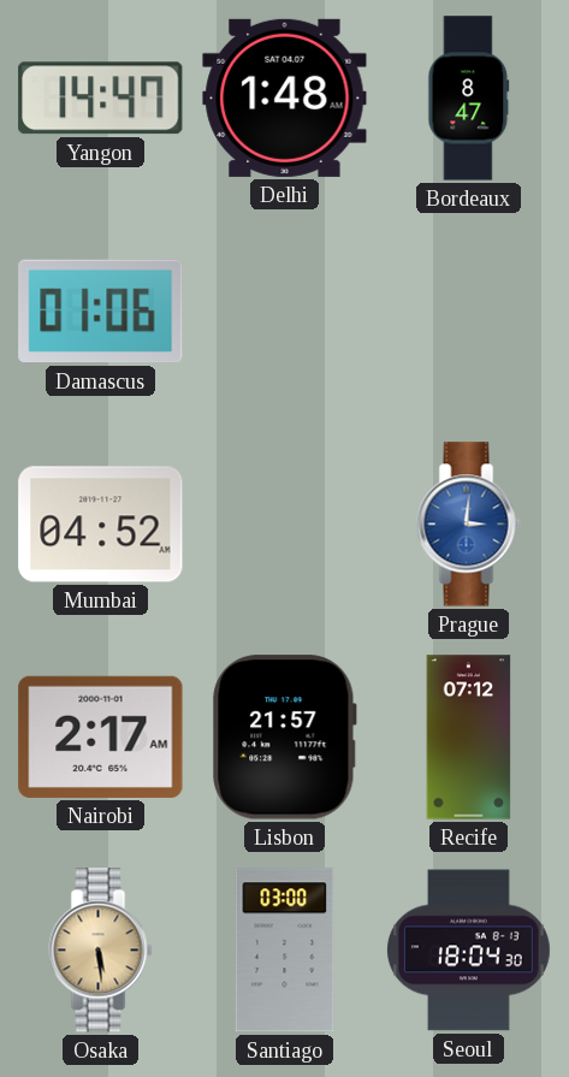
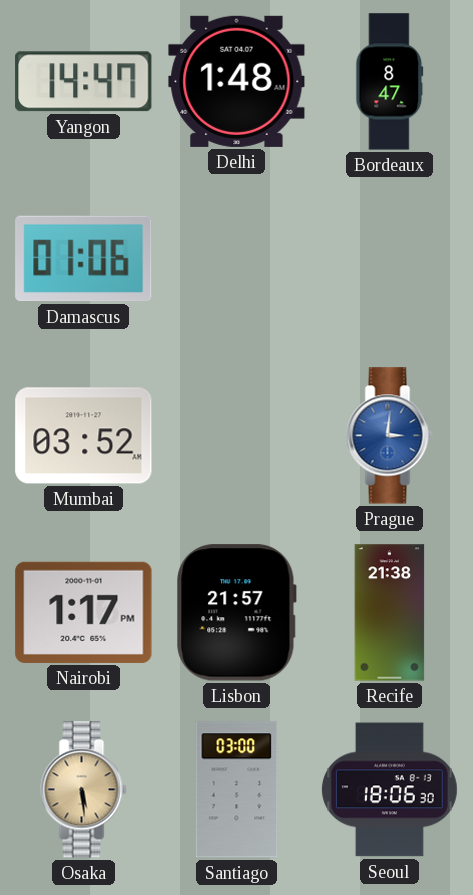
Mumbai: 04:52 -> 03:52
Nairobi: 2:17 -> 1:17
Recife: 07:12 -> 21:38
Seoul: 18:04 -> 18:06
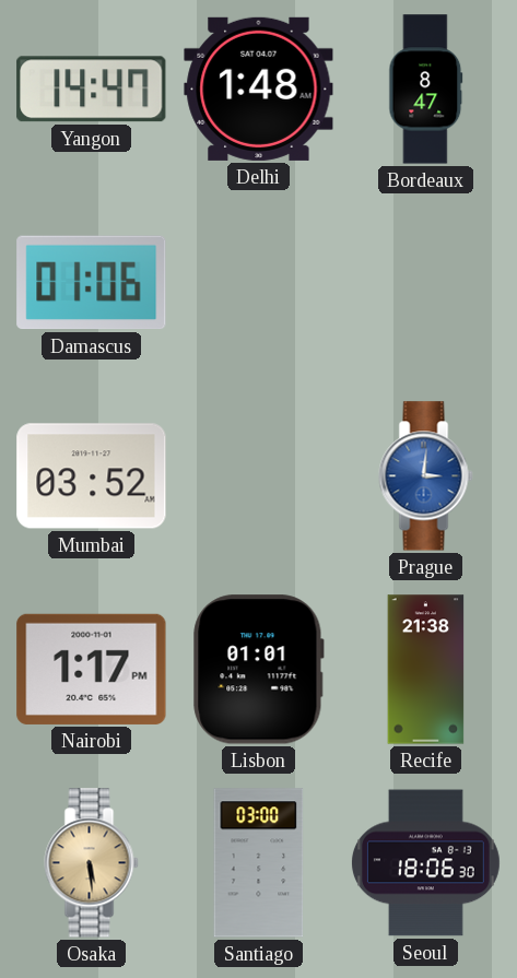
Lisbon: 21:57 -> 01:01
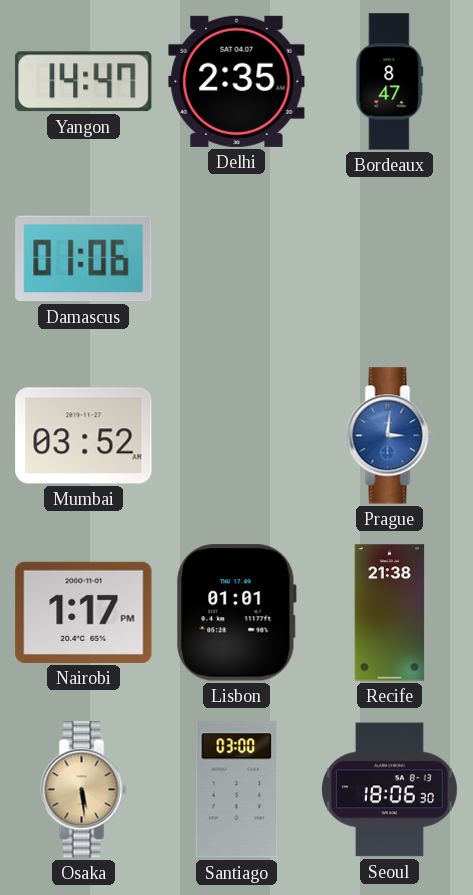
Delhi: 1:48 -> 2:35
